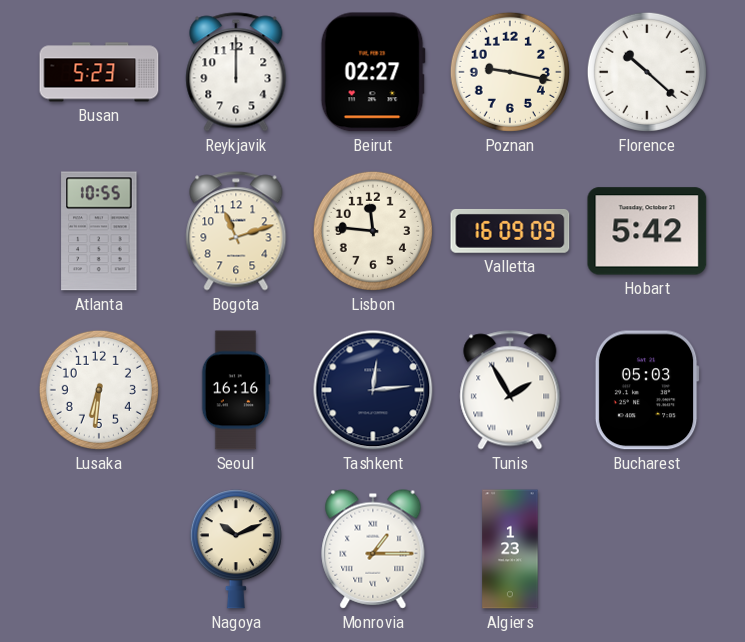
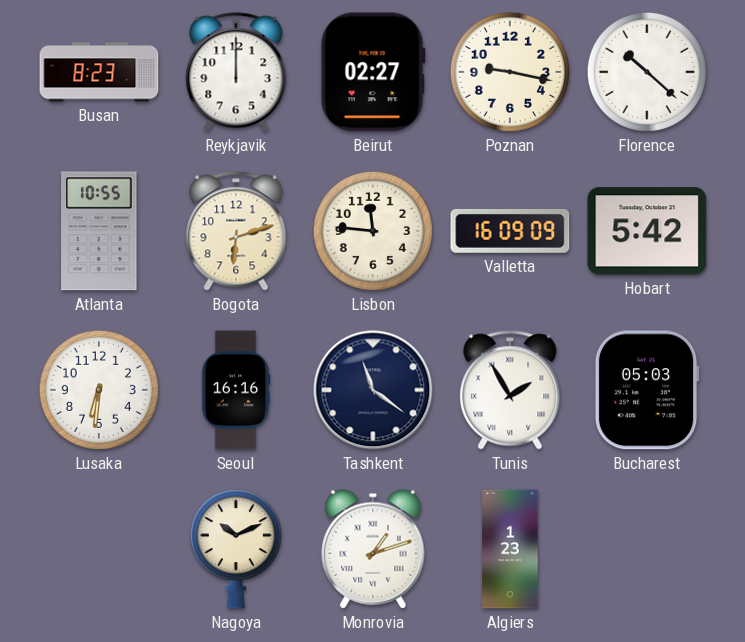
Busan: 5:23 -> 8:23
Bogota: 11:12 -> 6:12
Tashkent: 12:14 -> 11:21
Monrovia: 1:15 -> 1:12
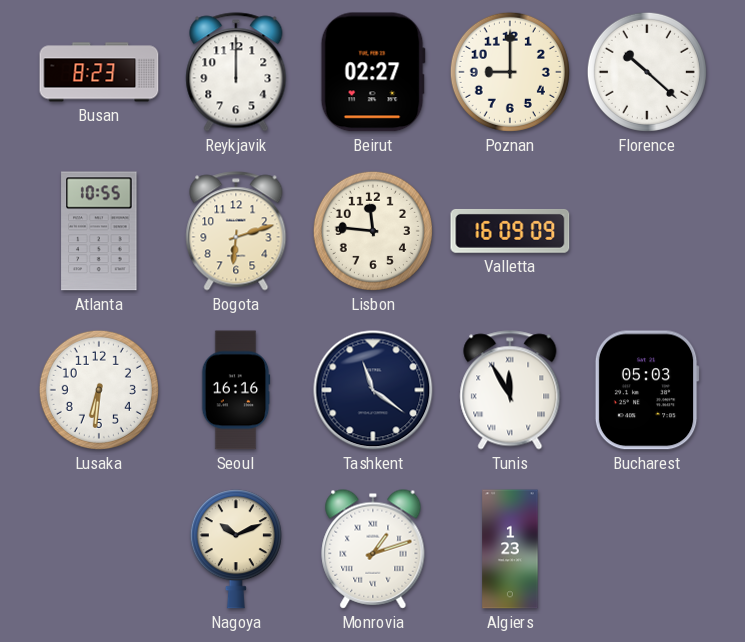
Poznan: 9:17 -> 9:00
Hobart: 5:42 -> none
Tunis: 1:55 -> 11:55
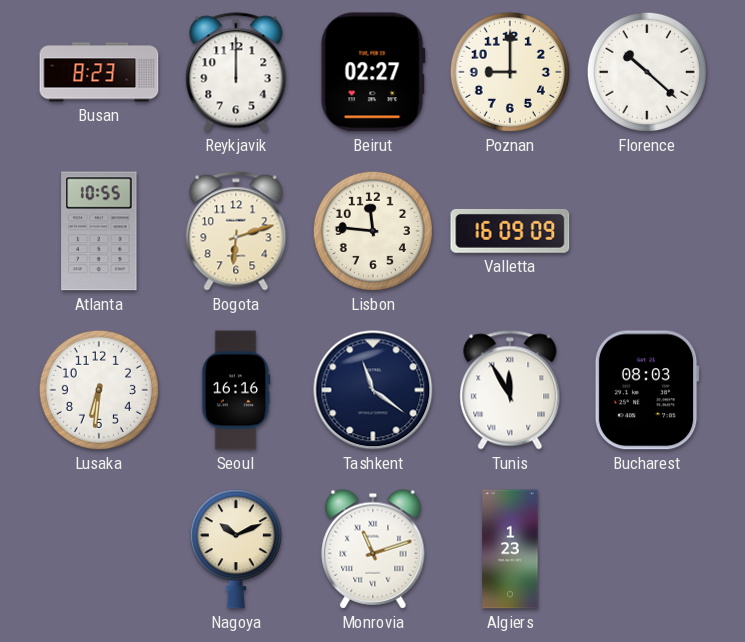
Bucharest: 05:03 -> 08:03
Monrovia: 1:12 -> 11:12
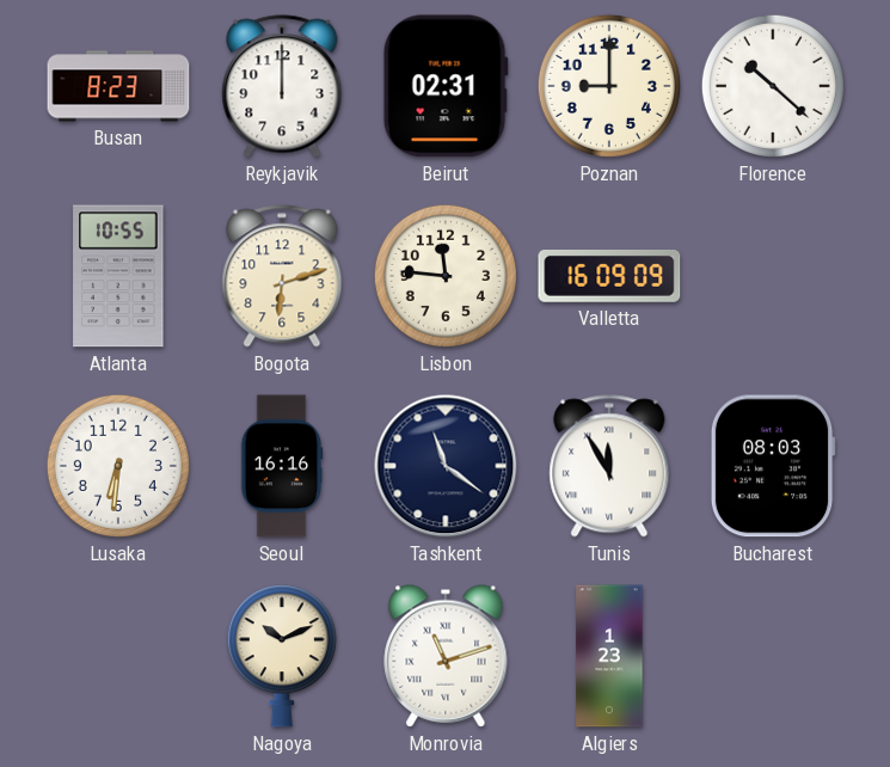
Beirut: 02:27 -> 02:31
